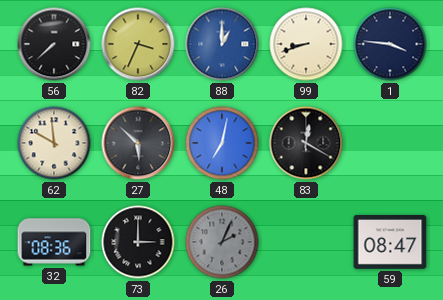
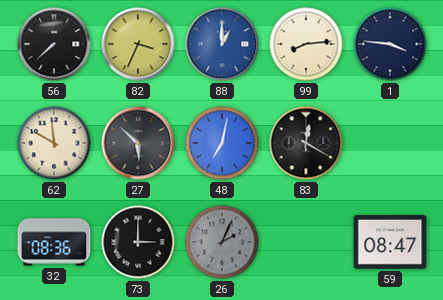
99: 8:42 -> 8:14
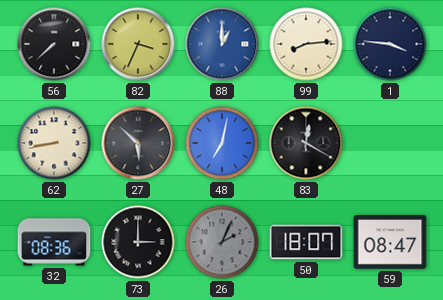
62: 9:59 -> 8:43
50: none -> 18:07
